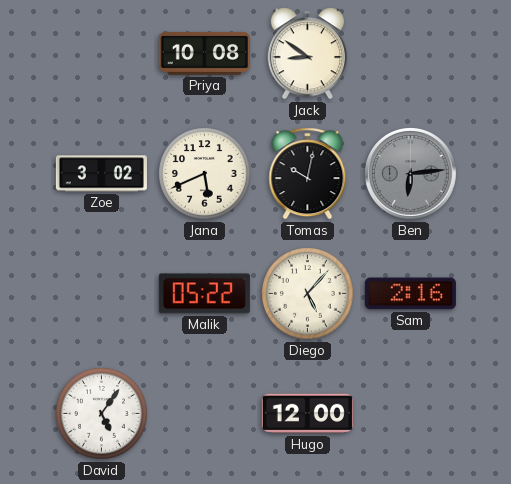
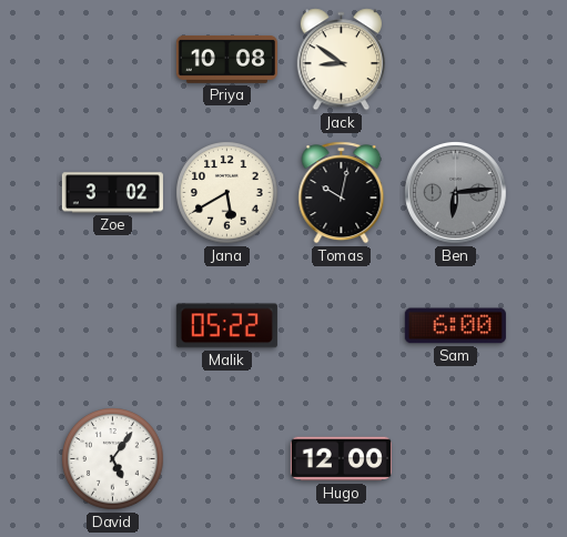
Jana: 5:41 -> 5:40
Diego: 5:07 -> none
Sam: 2:16 -> 6:00
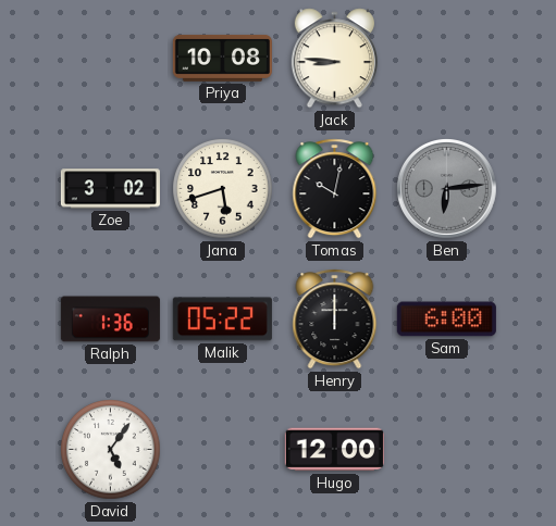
Jack: 8:51 -> 8:46
Jana: 5:40 -> 5:42
Ralph: none -> 1:36
Henry: none -> 12:00
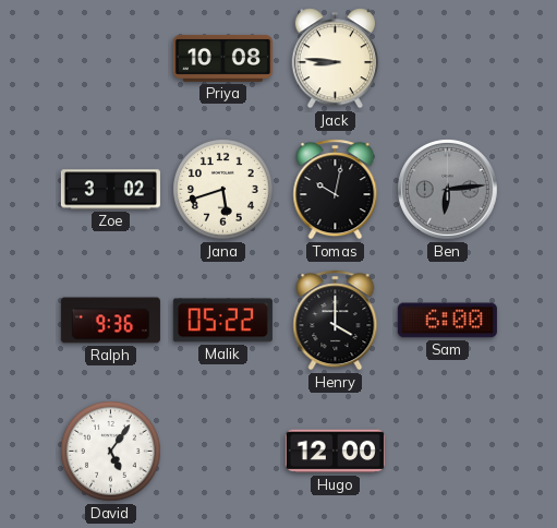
Ralph: 1:36 -> 9:36
Henry: 12:00 -> 4:00
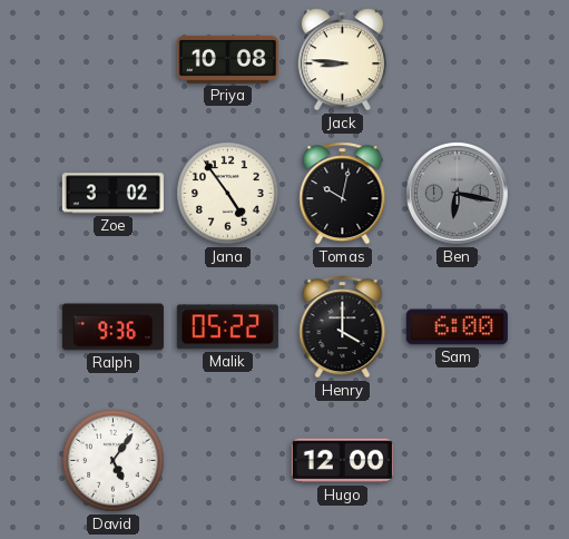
Jana: 5:42 -> 4:54
Ben: 6:14 -> 6:17
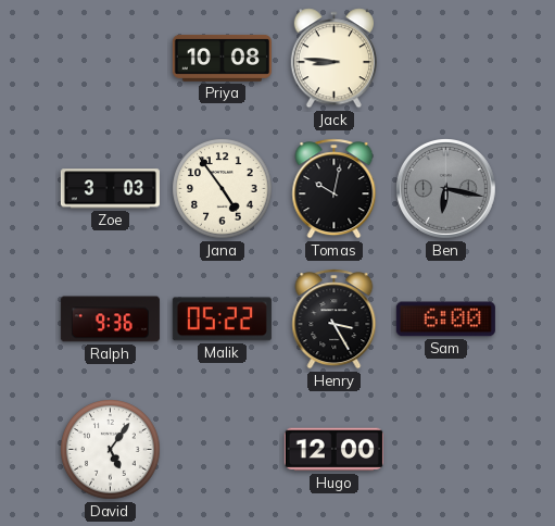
Zoe: 3:02 -> 3:03
Henry: 4:00 -> 3:25
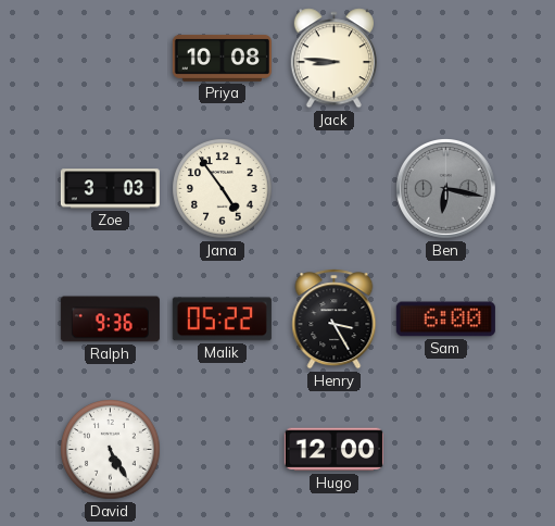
Tomas: 10:02 -> none
David: 5:06 -> 5:25
